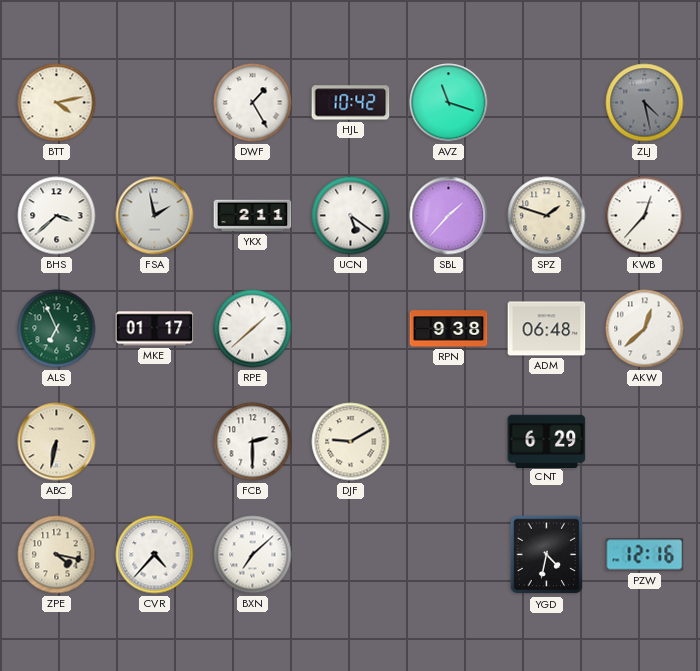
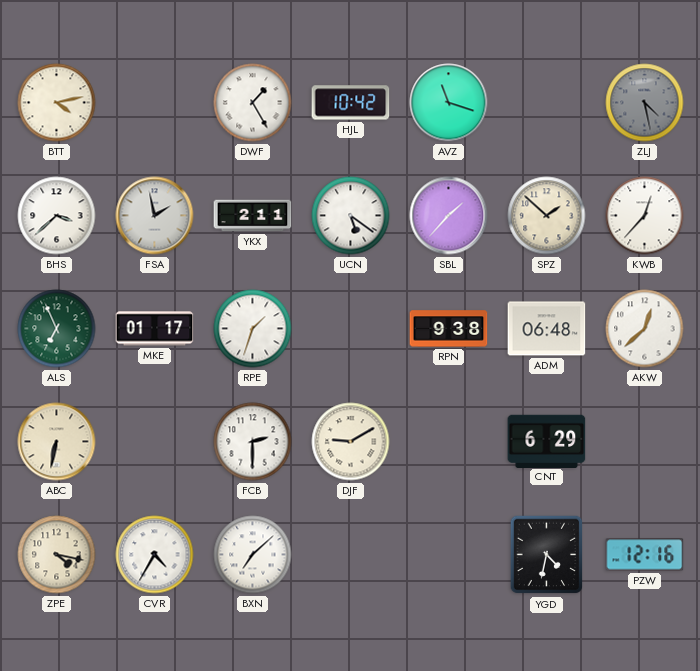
SPZ: 1:48 -> 1:52
RPE: 1:38 -> 1:33
CVR: 4:37 -> 4:35
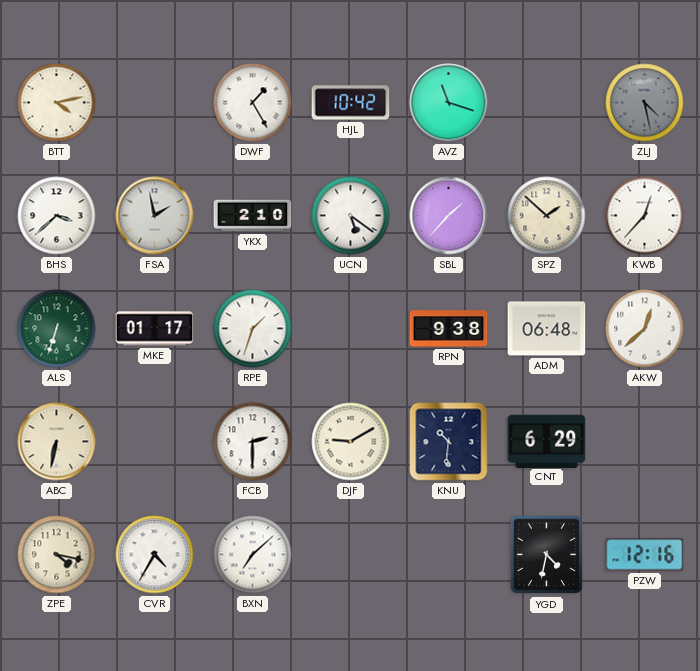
YKX: 2:11 -> 2:10
ALS: 6:56 -> 6:33
KNU: none -> 10:31
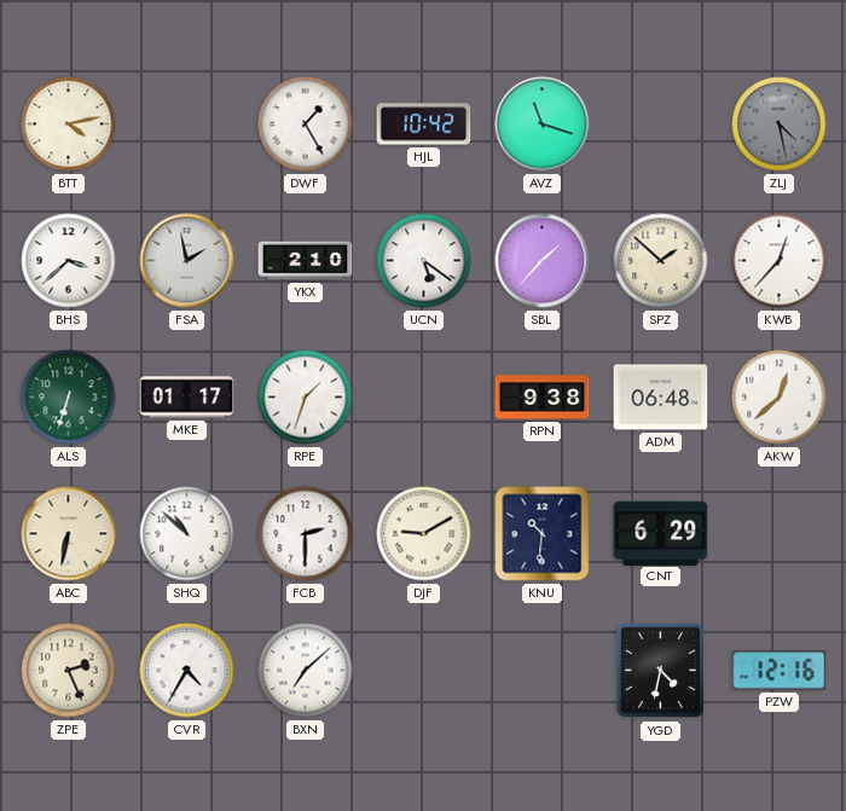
SHQ: none -> 10:52
ZPE: 4:17 -> 2:26
